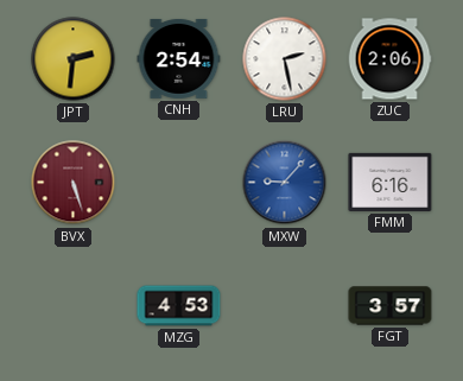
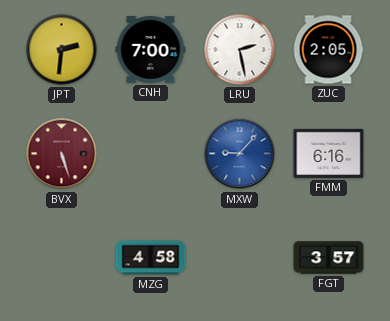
CNH: 2:54 -> 7:00
ZUC: 2:06 -> 2:05
MZG: 4:53 -> 4:58
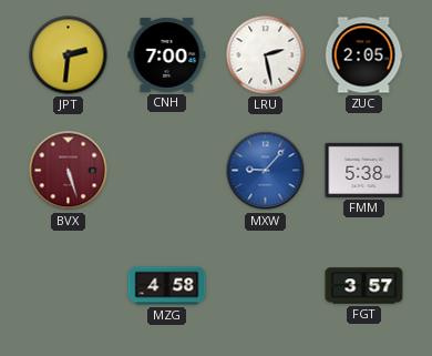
FMM: 6:16 -> 5:38
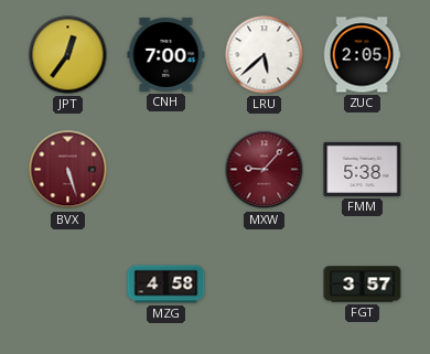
JPT: 2:31 -> 12:36
LRU: 2:28 -> 5:38
MXW dial: blue -> burgundy
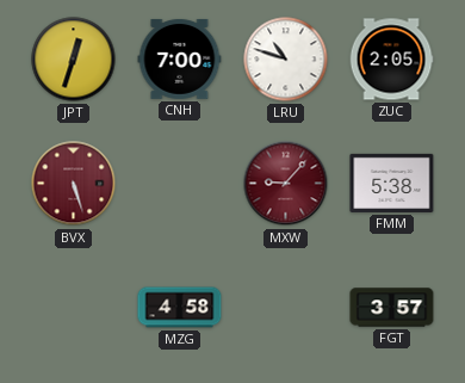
JPT: 12:36 -> 12:33
LRU: 5:38 -> 10:48
